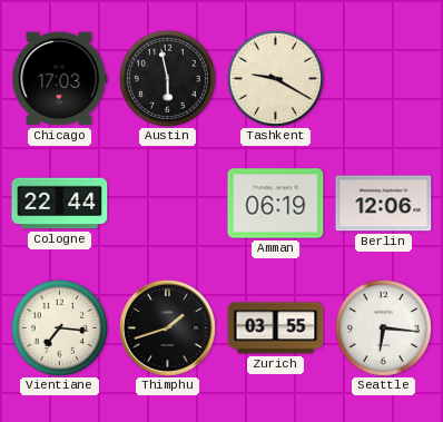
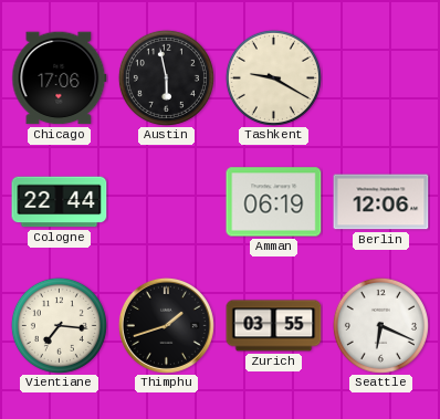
Chicago: 17:03 -> 17:06
Seattle: 6:16 -> 6:19
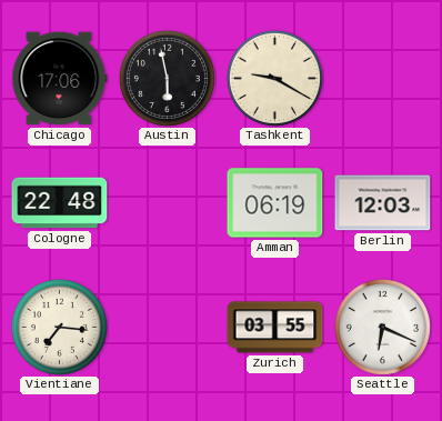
Cologne: 22:44 -> 22:48
Berlin: 12:06 -> 12:03
Thimphu: 1:42 -> none
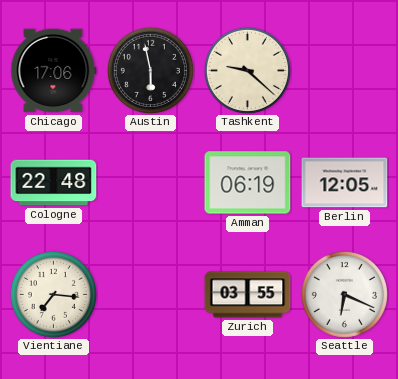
Tashkent: 9:20 -> 9:22
Berlin: 12:03 -> 12:05
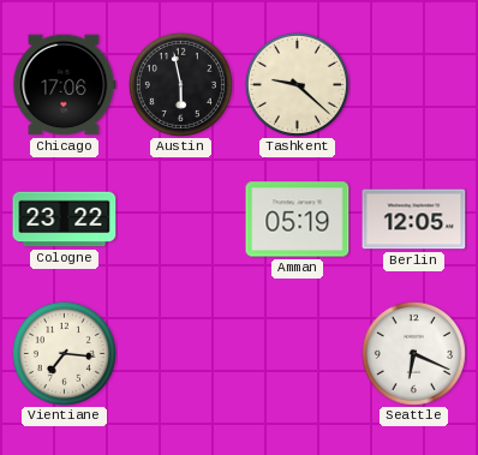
Cologne: 22:48 -> 23:22
Amman: 06:19 -> 05:19
Zurich: 03:55 -> none
